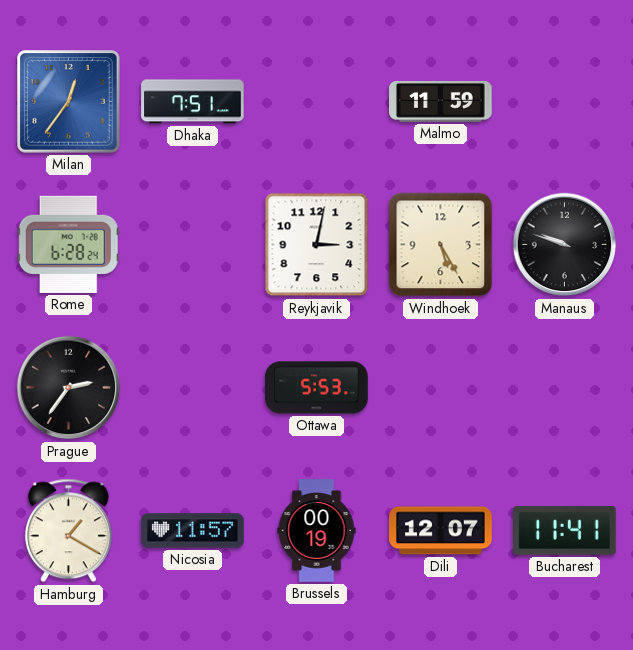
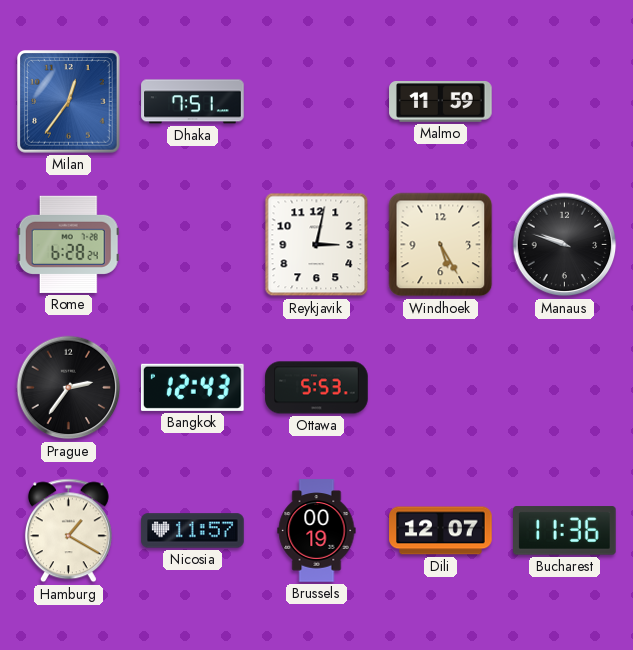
Bangkok: none -> 12:43
Bucharest: 11:41 -> 11:36
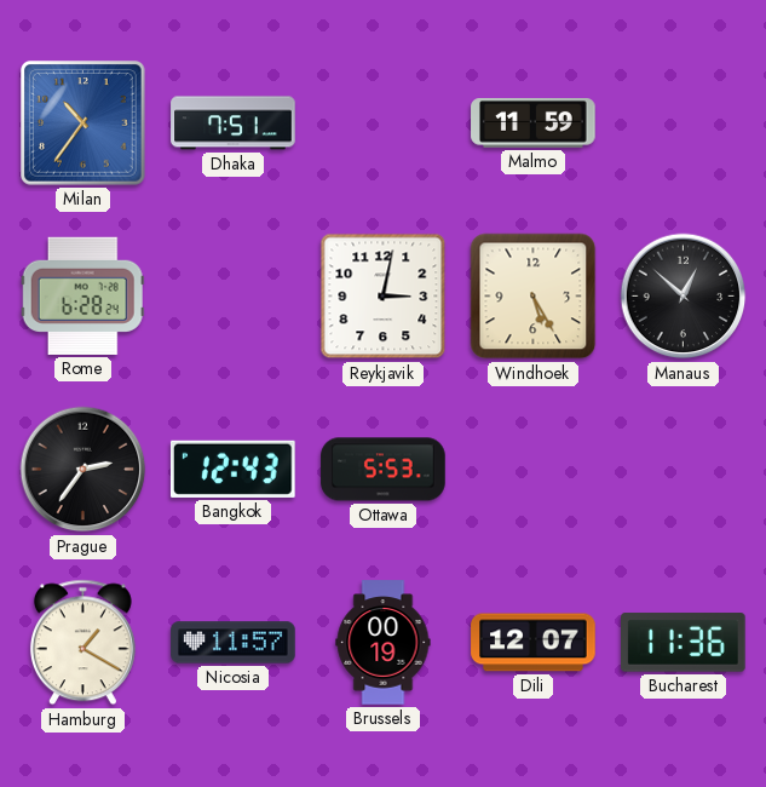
Milan: 12:36 -> 10:36
Manaus: 9:48 -> 12:52
